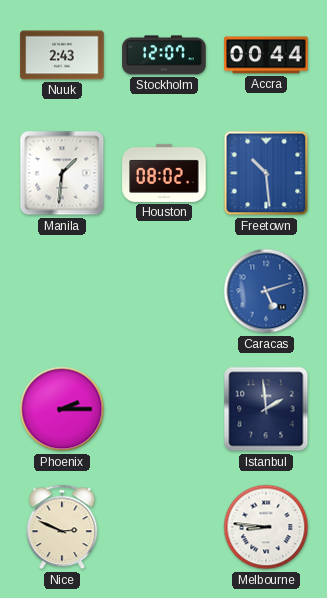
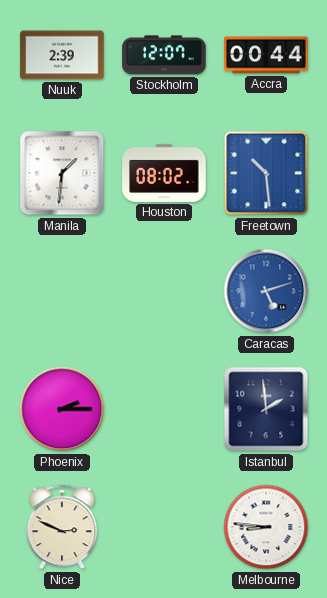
Nuuk: 2:43 -> 2:39
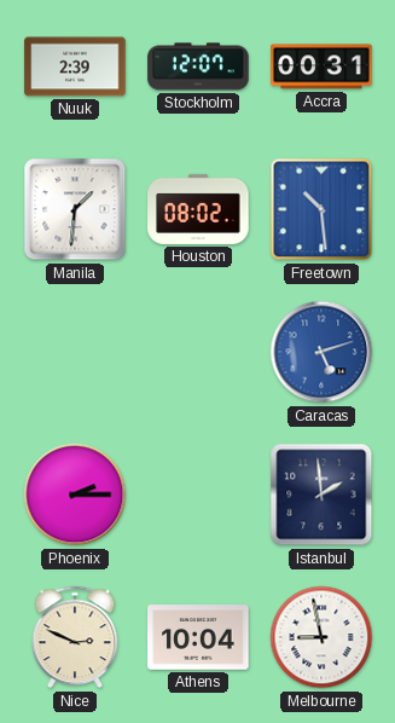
Accra: 00:44 -> 00:31
Athens: none -> 10:04
Melbourne: 8:46 -> 8:58
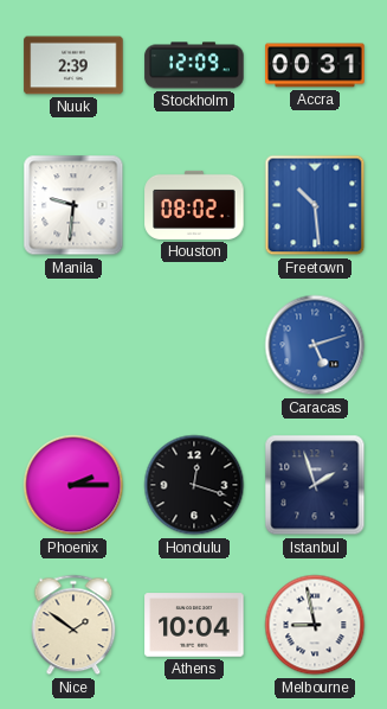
Stockholm: 12:07 -> 12:09
Manila: 1:31 -> 9:31
Honolulu: none -> 12:18
Istanbul: 1:59 -> 1:57
Nice: 2:49 -> 1:51
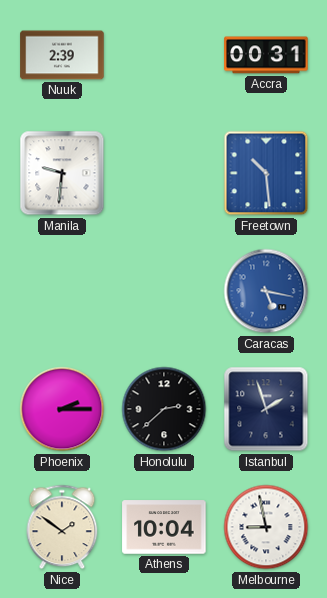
Stockholm: 12:09 -> none
Houston: 08:02 -> none
Caracas: 5:12 -> 5:17
Honolulu: 12:18 -> 2:38
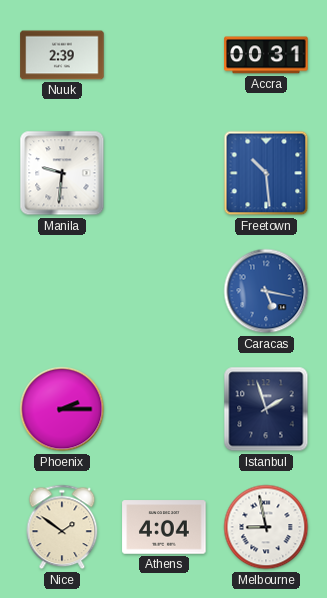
Honolulu: 2:38 -> none
Athens: 10:04 -> 4:04
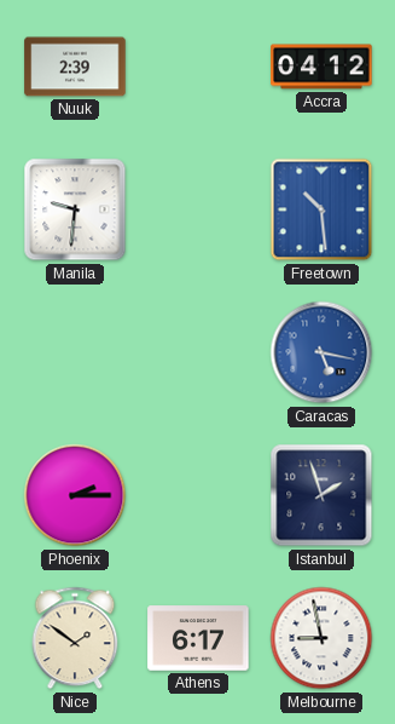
Accra: 00:31 -> 04:12
Athens: 4:04 -> 6:17
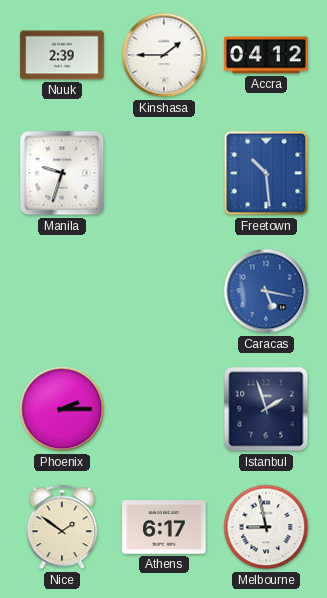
Kinshasa: none -> 1:45
Manila: 9:31 -> 9:33
